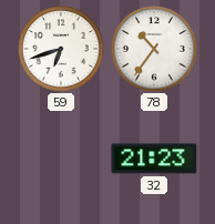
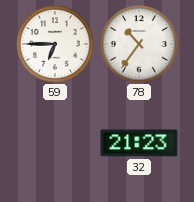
59: 6:42 -> 6:45
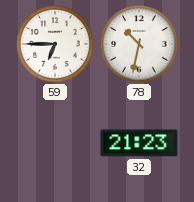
78: 10:36 -> 10:32
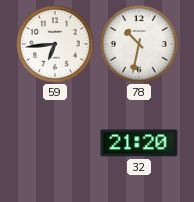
59: 6:45 -> 6:44
32: 21:23 -> 21:20
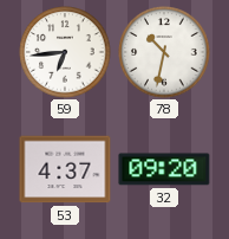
53: none -> 4:37
32: 21:20 -> 09:20
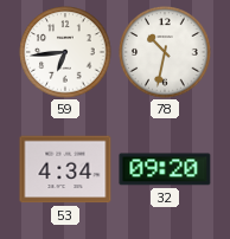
53: 4:37 -> 4:34
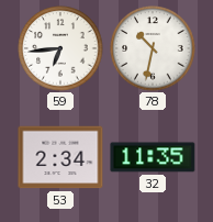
53: 4:34 -> 2:34
32: 09:20 -> 11:35
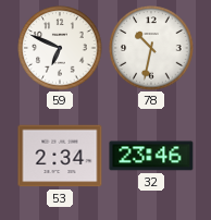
59: 6:44 -> 6:49
32: 11:35 -> 23:46
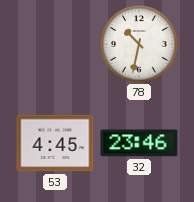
59: 6:49 -> none
53: 2:34 -> 4:45
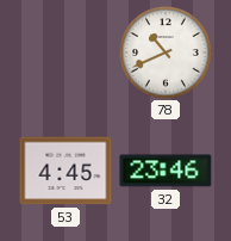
78: 10:32 -> 10:41
